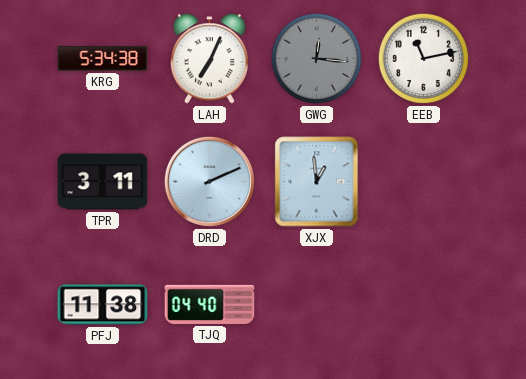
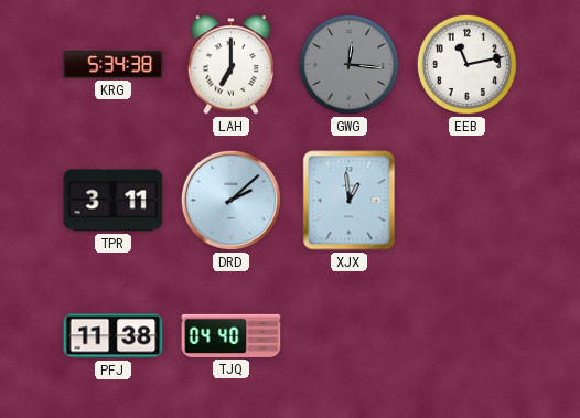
LAH: 7:04 -> 7:00
DRD: 2:11 -> 2:08
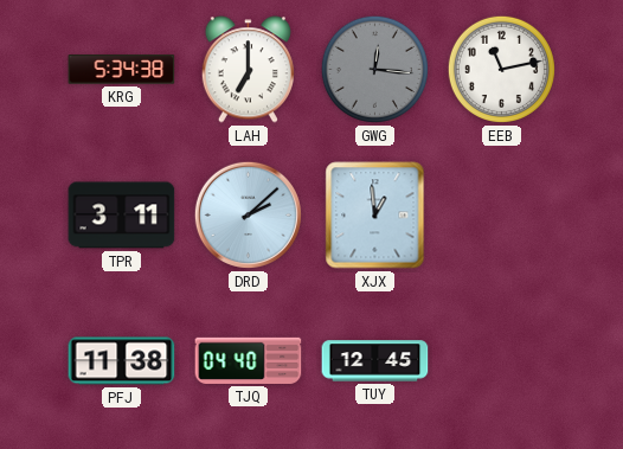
TUY: none -> 12:45
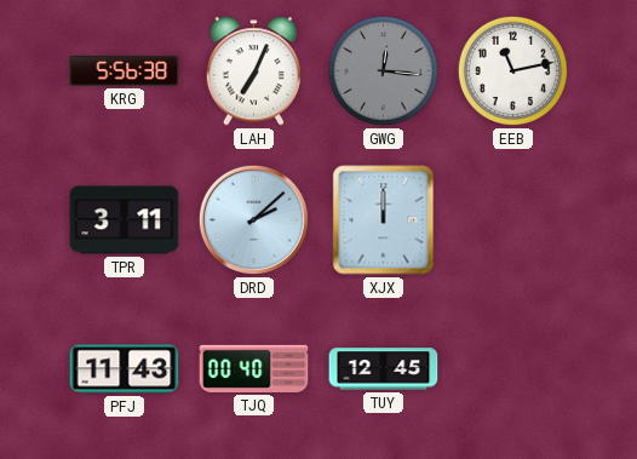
KRG: 5:34 -> 5:56
LAH: 7:00 -> 7:04
XJX: 12:59 -> 12:00
PFJ: 11:38 -> 11:43
TJQ: 04:40 -> 00:40
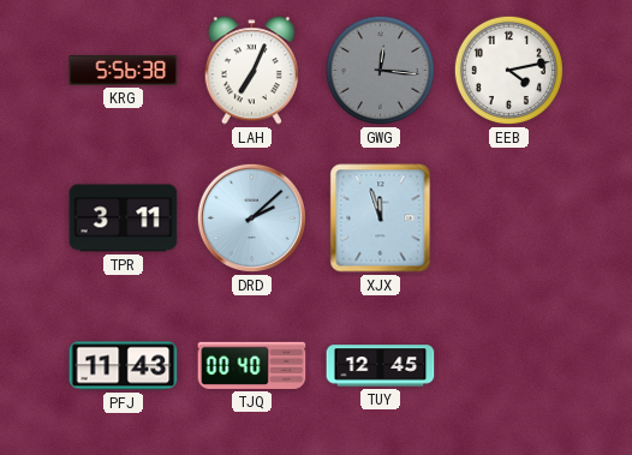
EEB: 11:13 -> 4:13
XJX: 12:00 -> 11:57
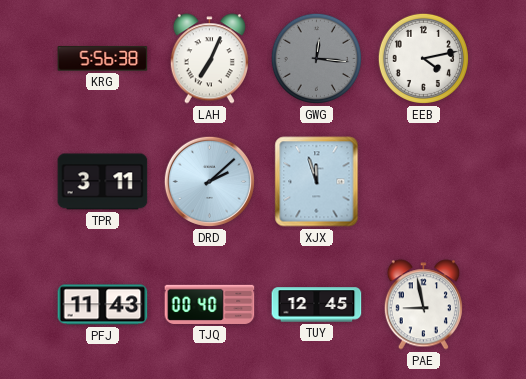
PAE: none -> 8:58
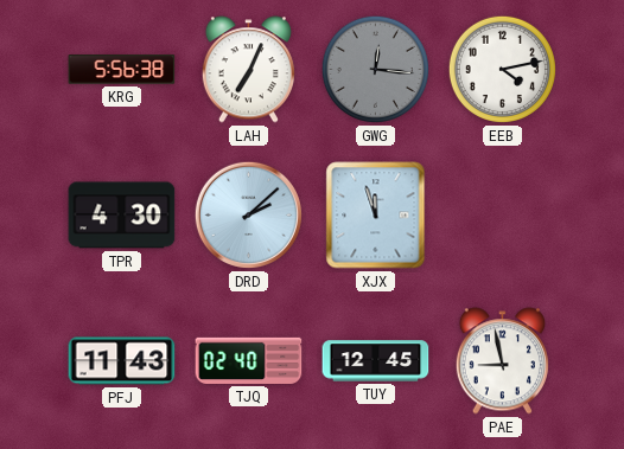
TPR: 3:11 -> 4:30
TJQ: 00:40 -> 02:40
